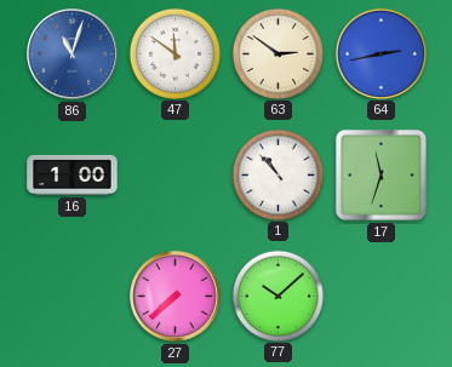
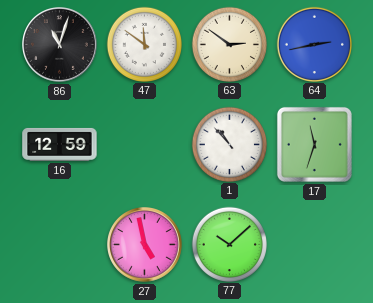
86 dial: blue -> black
16: 1:00 -> 12:59
27: 7:38 -> 4:58
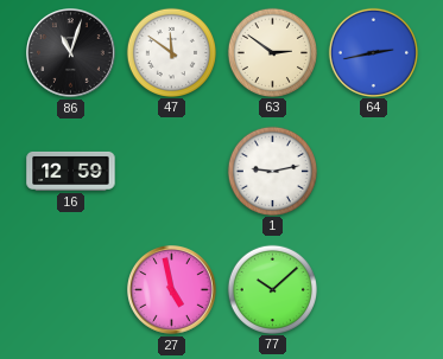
1: 10:53 -> 9:13
17: 11:33 -> none
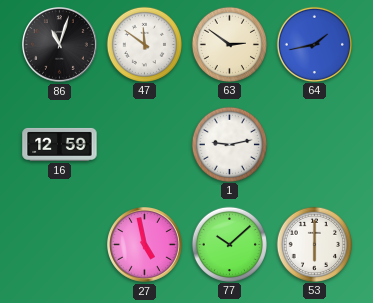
64: 2:43 -> 1:43
53: none -> 6:00
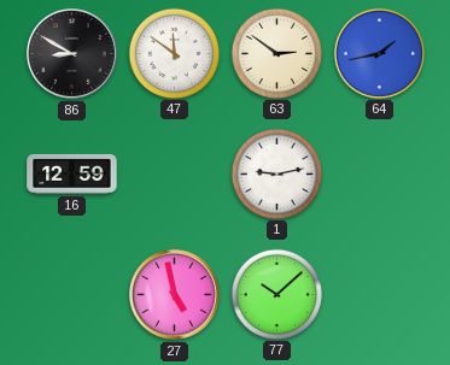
86: 11:03 -> 8:50
53: 6:00 -> none
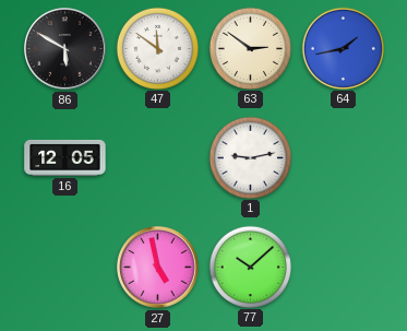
86: 8:50 -> 5:50
16: 12:59 -> 12:05
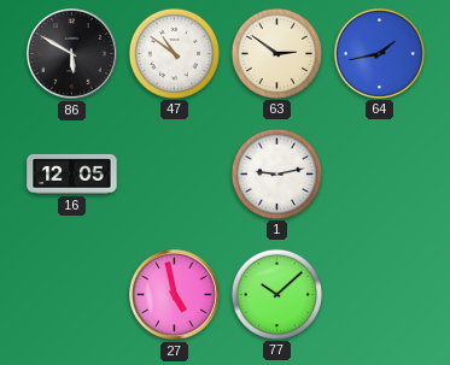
47: 11:51 -> 10:51
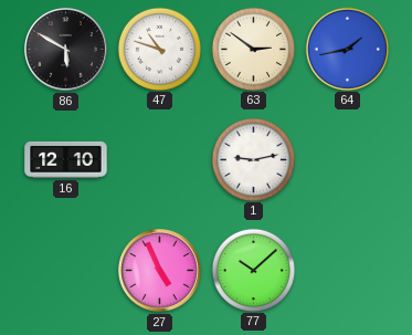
47: 10:51 -> 10:48
16: 12:05 -> 12:10
27: 4:58 -> 4:56
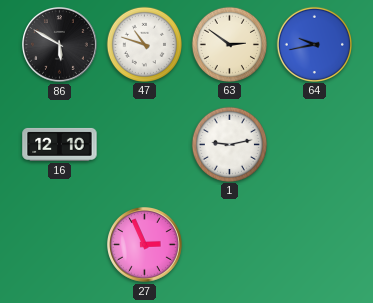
64: 1:43 -> 9:43
27: 4:56 -> 2:56
77: 10:08 -> none
